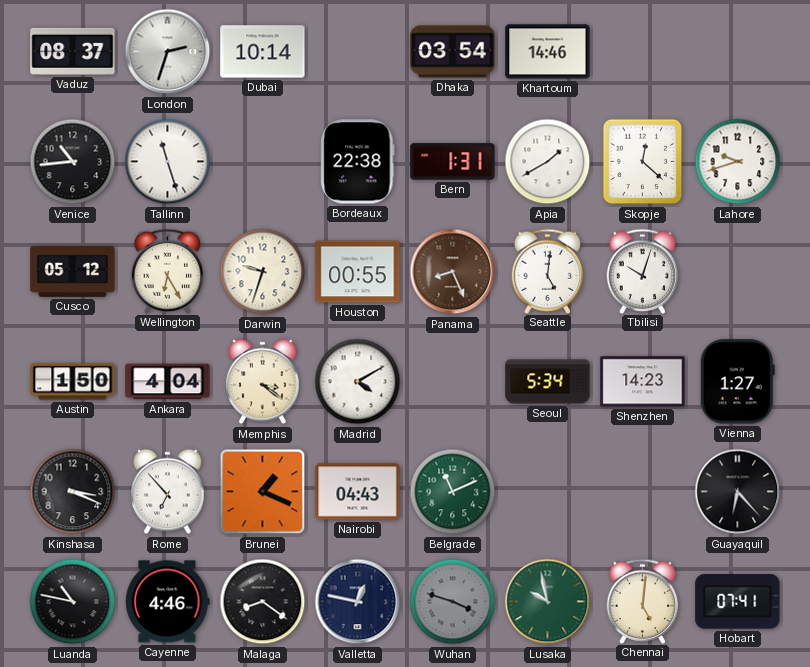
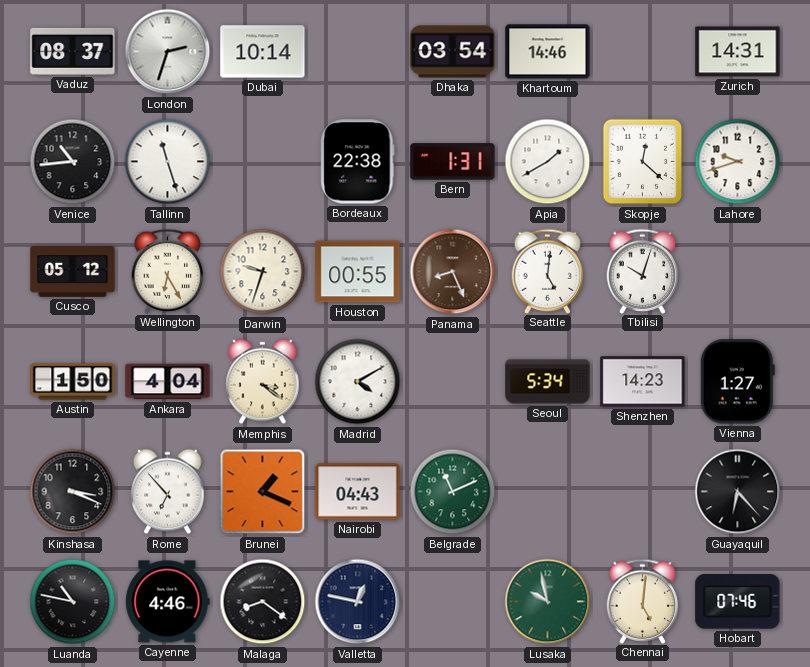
Zurich: none -> 14:31
Wuhan: 3:48 -> none
Hobart: 07:41 -> 07:46
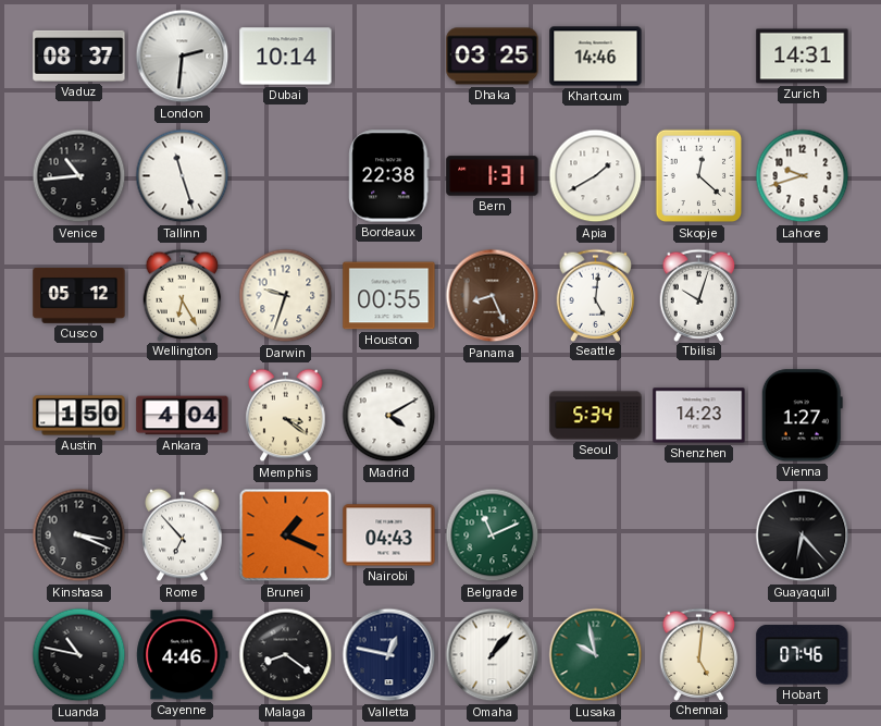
London: 2:33 -> 2:31
Dhaka: 03:54 -> 03:25
Omaha: none -> 1:07
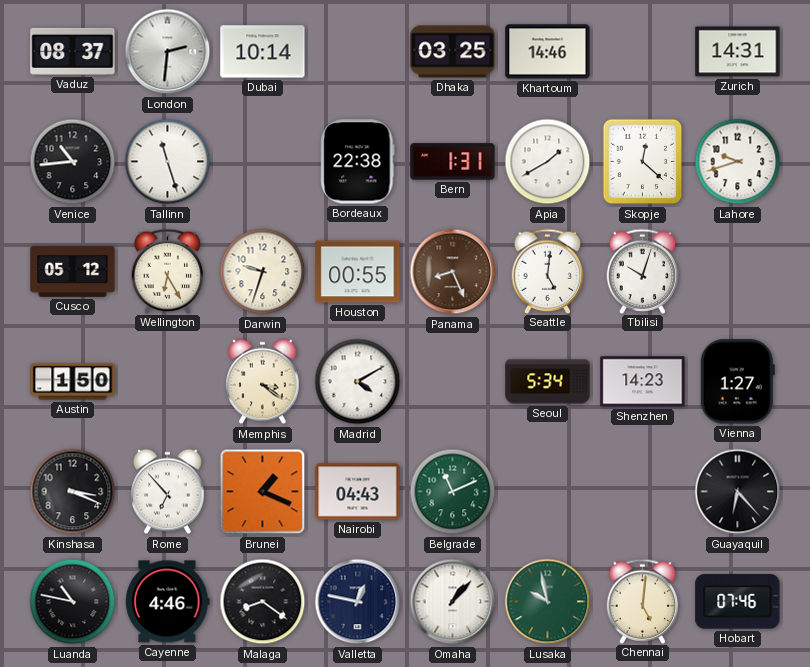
Ankara: 4:04 -> none
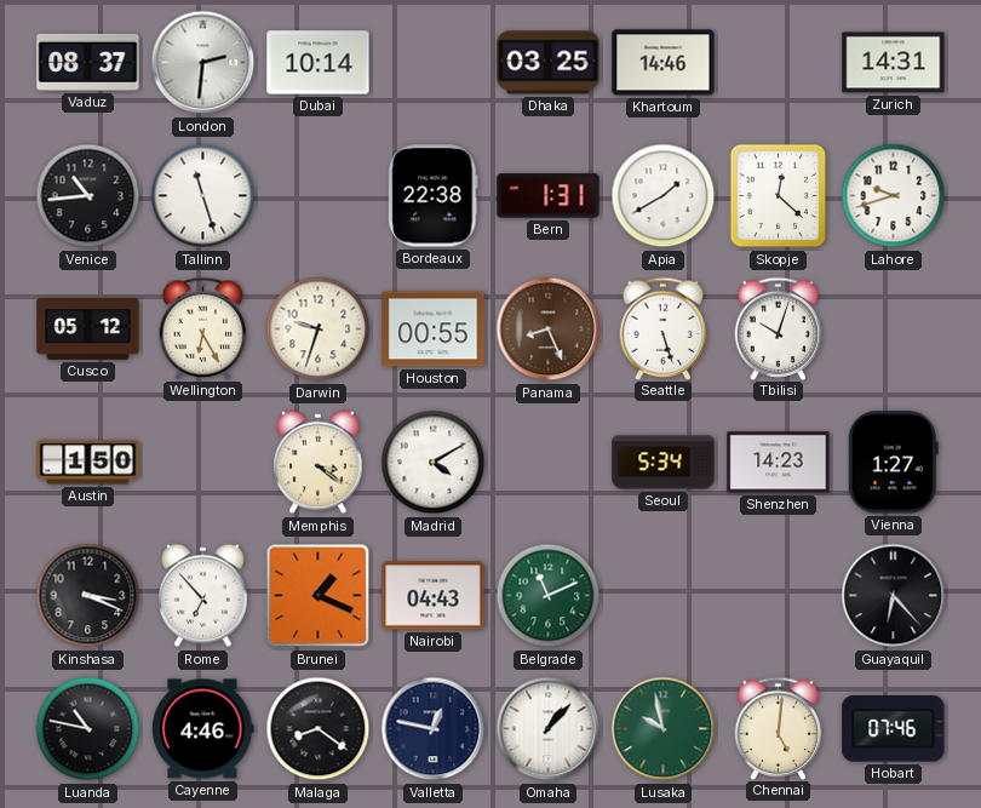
Seattle: 5:01 -> 5:27
